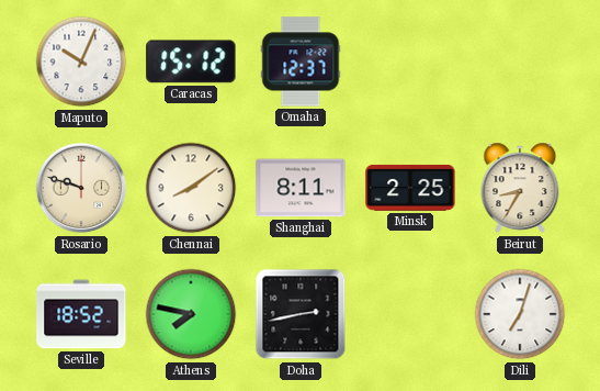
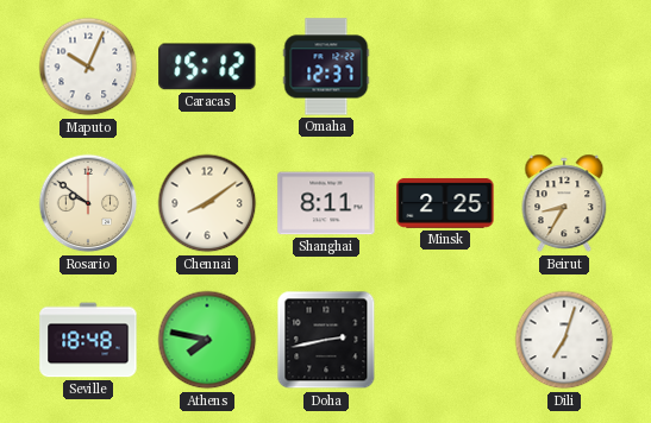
Rosario: 9:48 -> 9:51
Seville: 18:52 -> 18:48
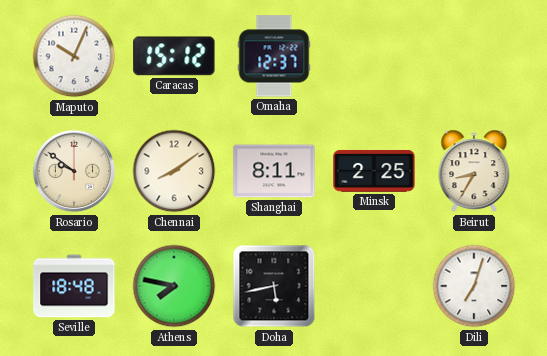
Doha: 2:43 -> 5:43
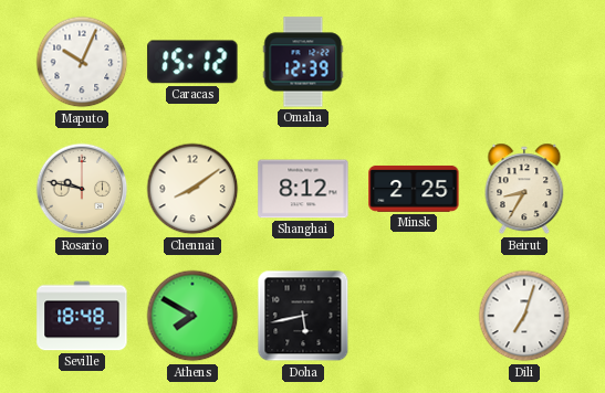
Omaha: 12:37 -> 12:39
Rosario: 9:51 -> 9:47
Shanghai: 8:11 -> 8:12
Athens: 7:47 -> 7:50
